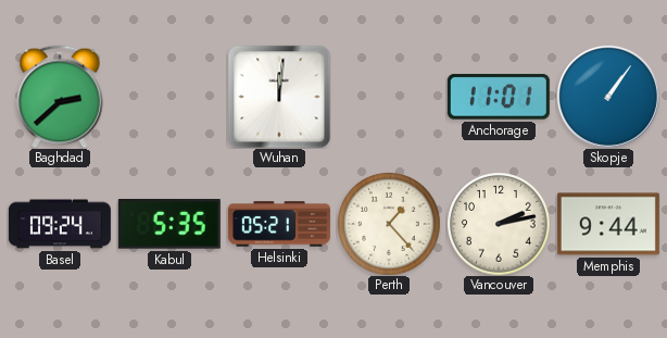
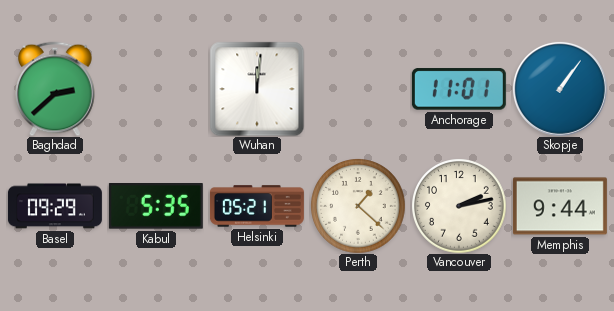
Basel: 09:24 -> 09:29
Perth: 1:23 -> 1:22
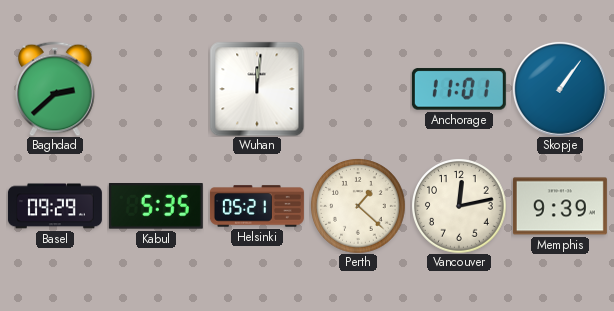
Vancouver: 2:13 -> 12:13
Memphis: 9:44 -> 9:39
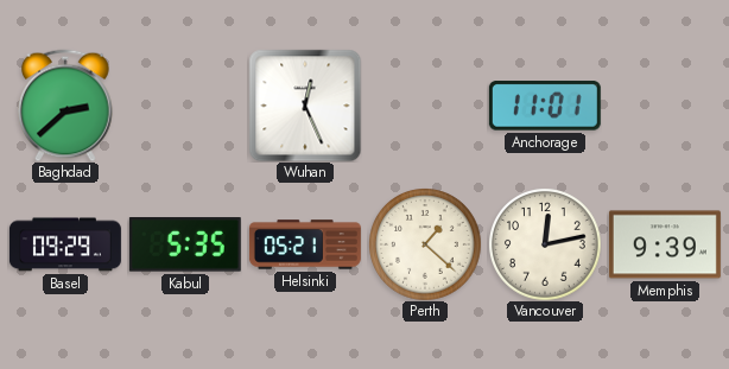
Wuhan: 12:01 -> 12:26
Skopje: 1:06 -> none
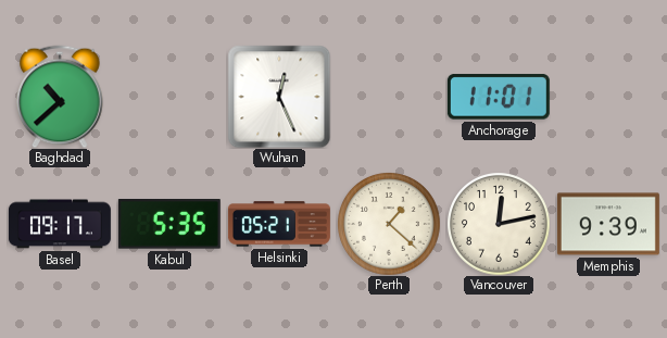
Baghdad: 2:38 -> 10:38
Basel: 09:29 -> 09:17
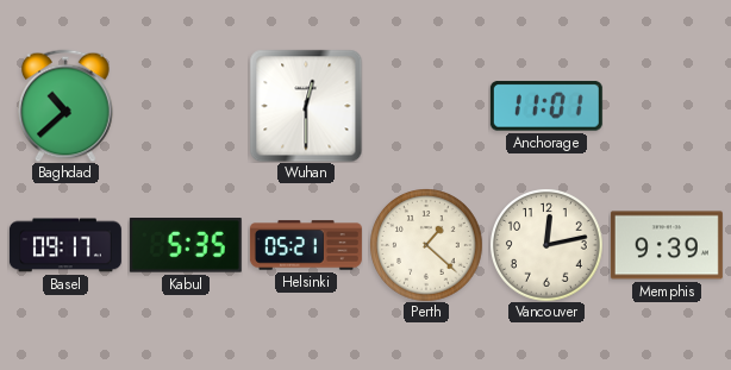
Wuhan: 12:26 -> 12:30
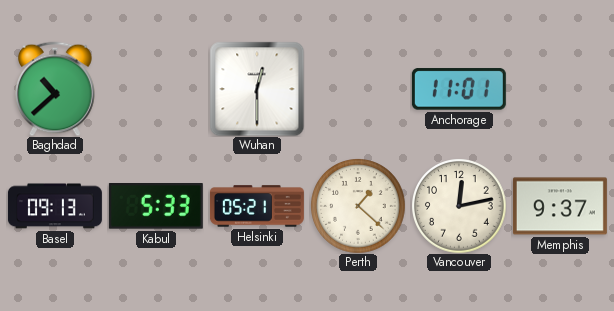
Basel: 09:17 -> 09:13
Kabul: 5:35 -> 5:33
Memphis: 9:39 -> 9:37
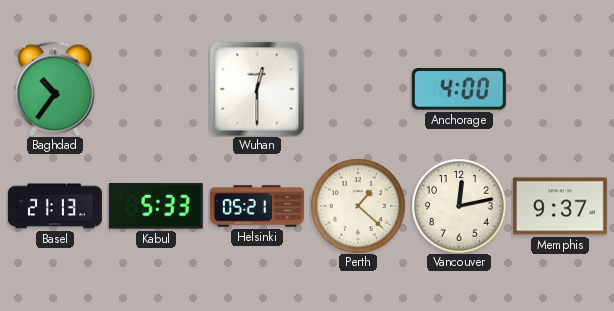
Baghdad: 10:38 -> 10:36
Anchorage: 11:01 -> 4:00
Basel: 09:13 -> 21:13
